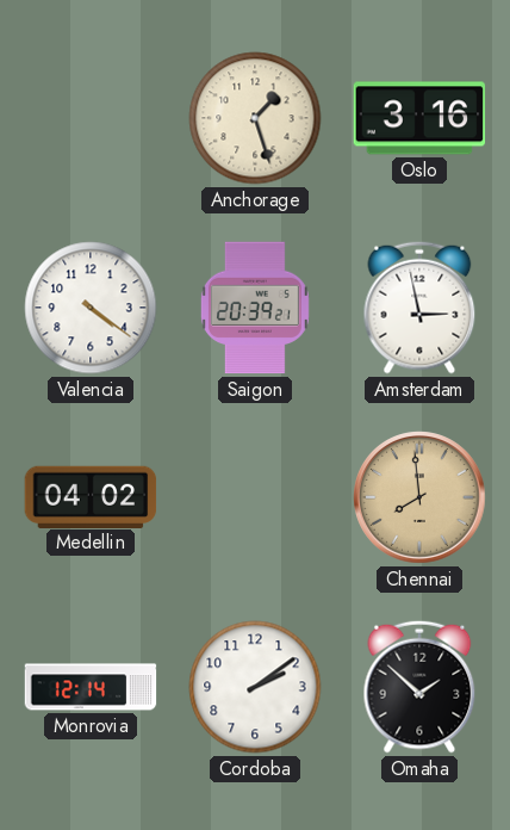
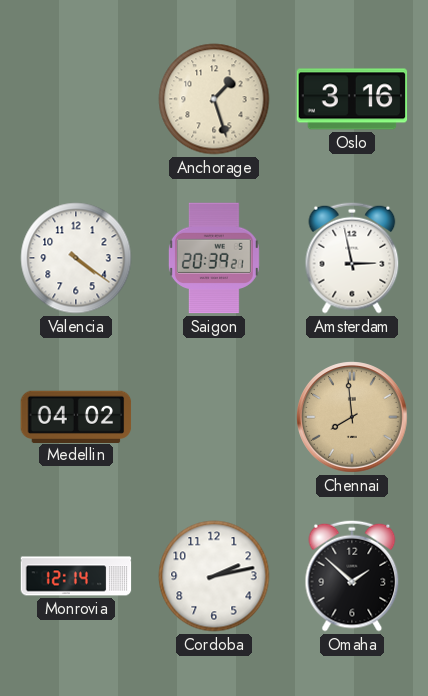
Cordoba: 2:09 -> 2:13
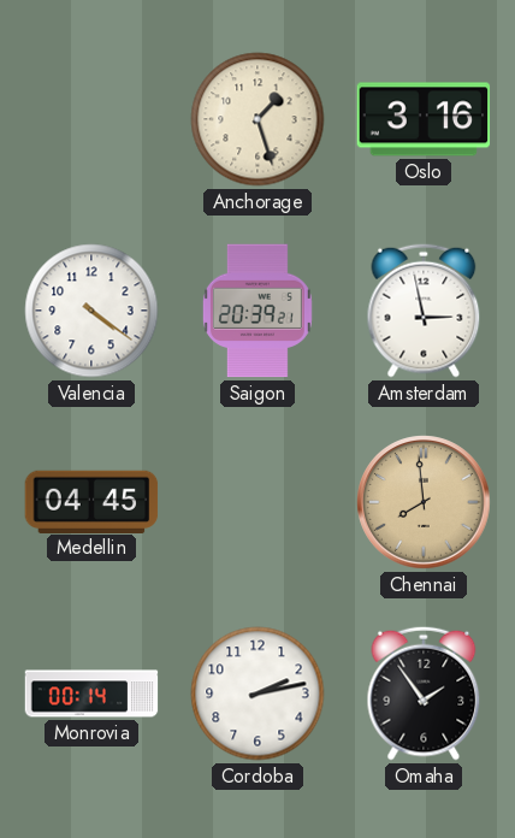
Medellin: 04:02 -> 04:45
Monrovia: 12:14 -> 00:14
Omaha: 1:52 -> 1:54
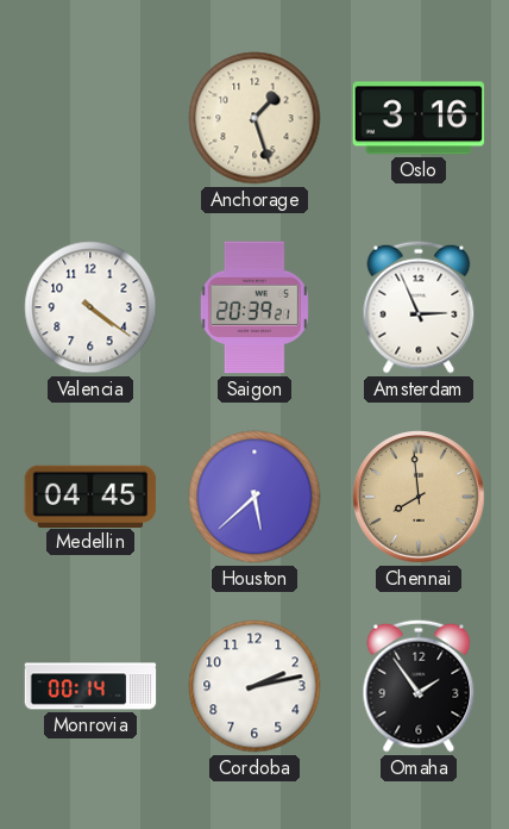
Amsterdam: 2:58 -> 2:56
Houston: none -> 5:38
